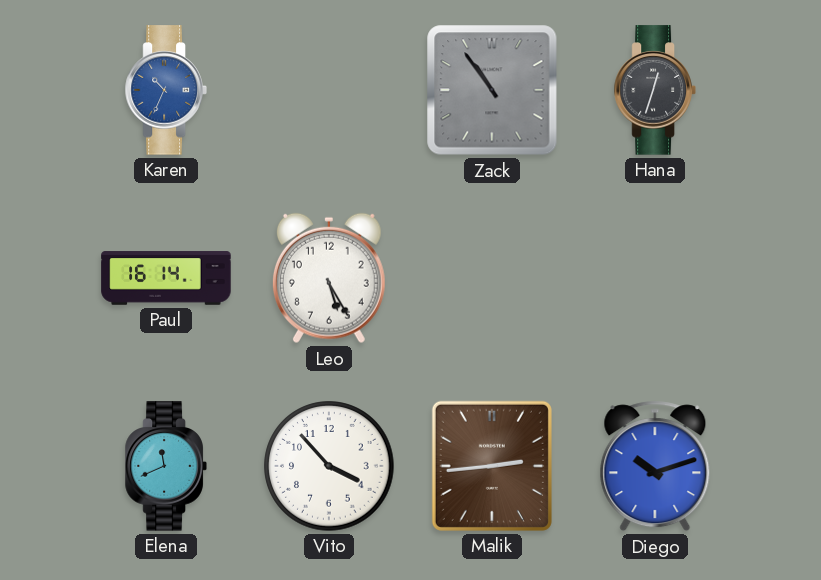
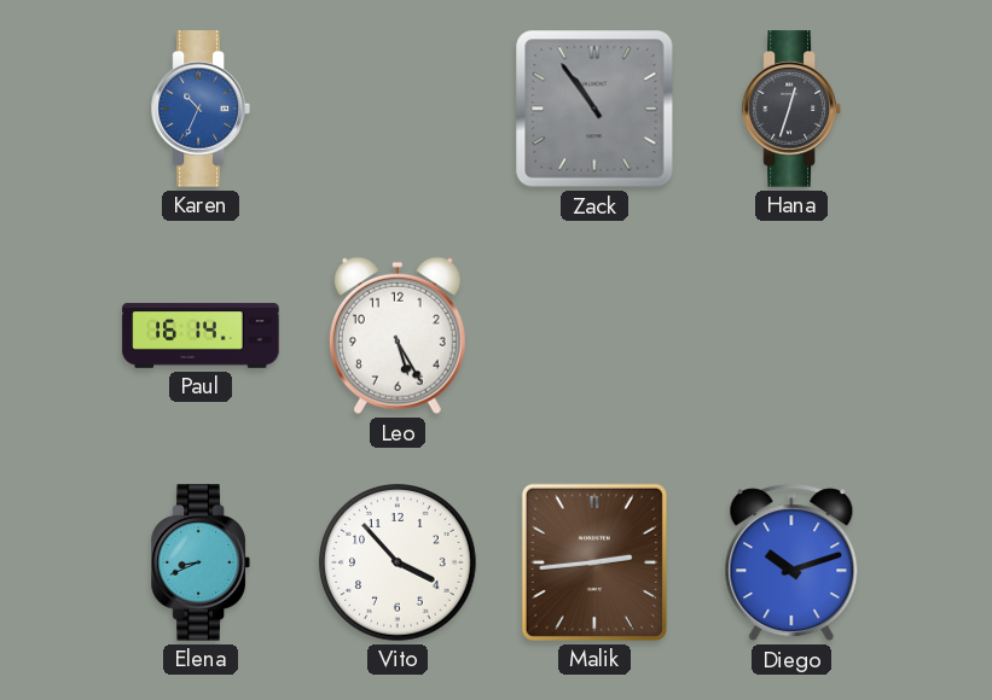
Elena: 11:41 -> 8:41
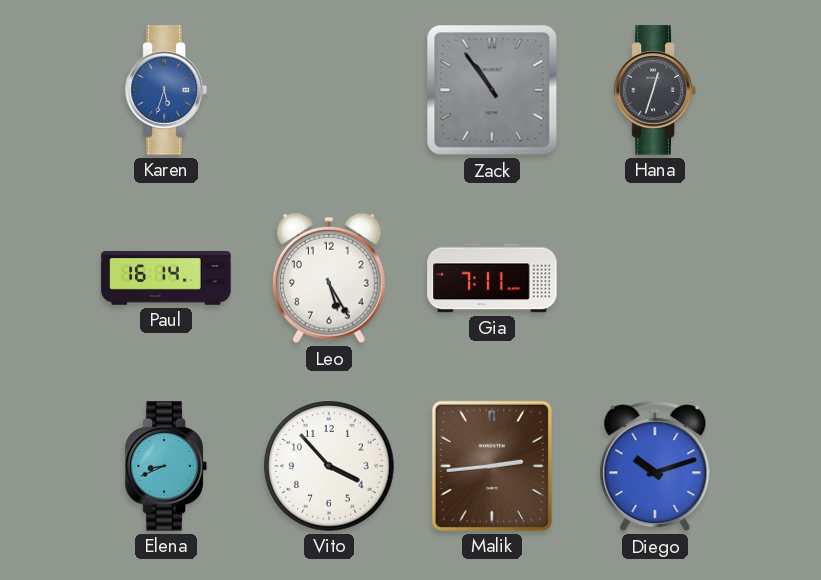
Karen: 10:34 -> 5:33
Gia: none -> 7:11
